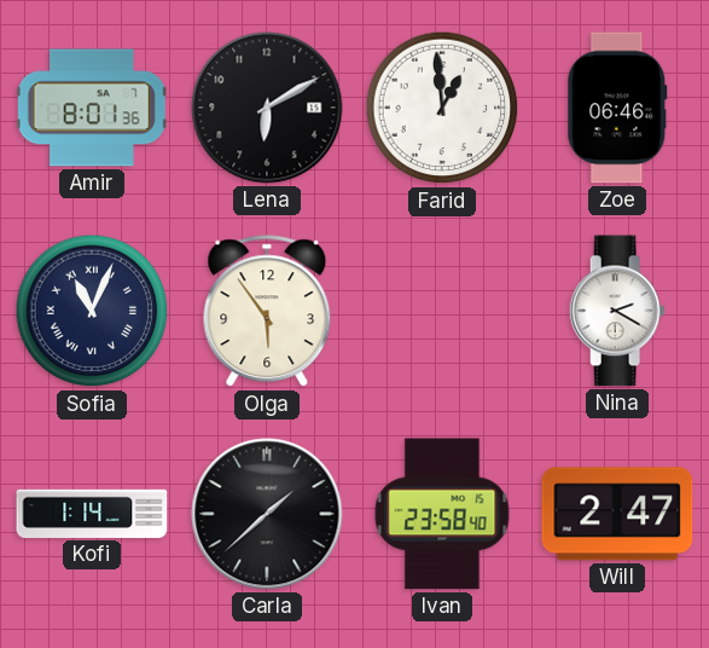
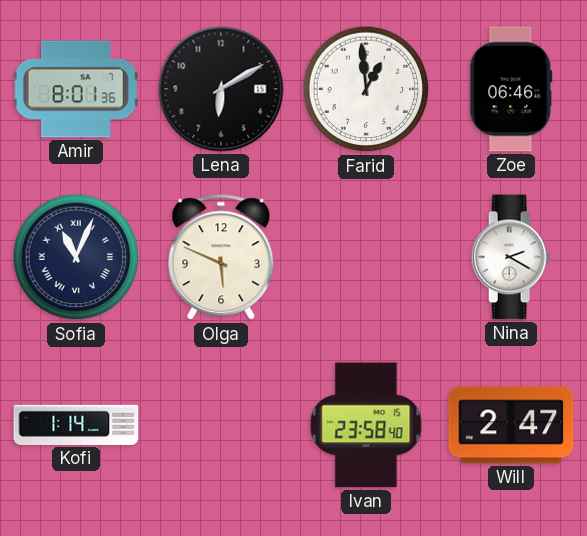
Olga: 5:54 -> 5:49
Carla: 1:38 -> none
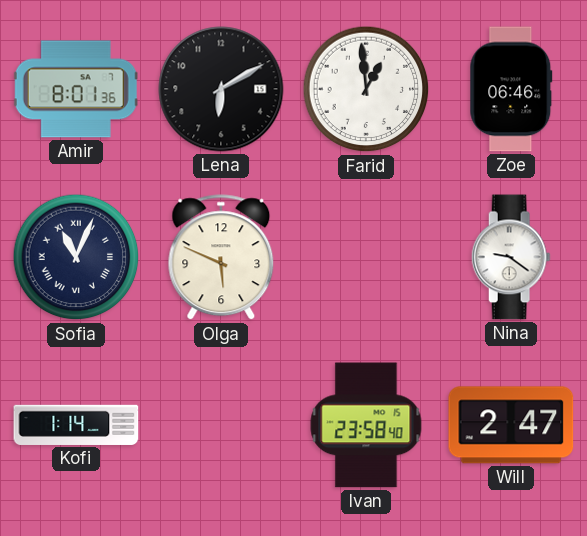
Nina: 2:20 -> 9:21
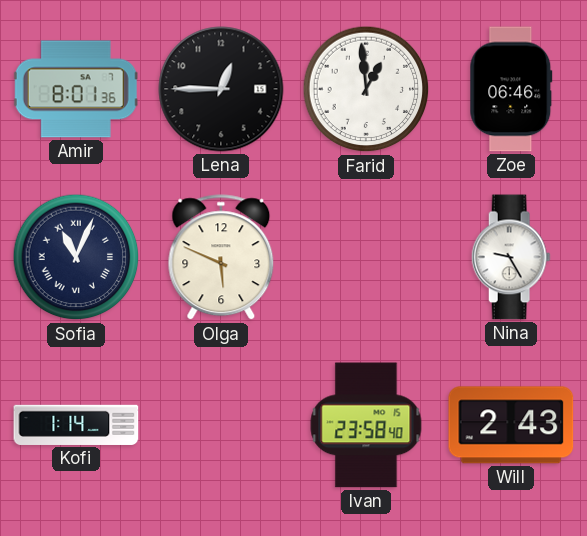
Lena: 6:10 -> 12:45
Nina: 9:21 -> 9:25
Will: 2:47 -> 2:43
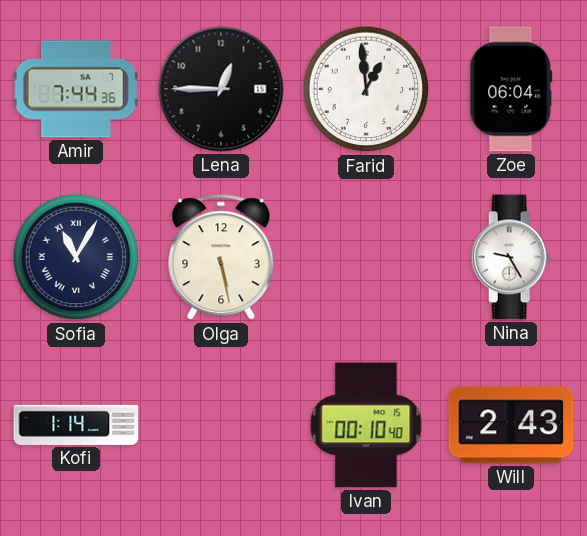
Amir: 8:01 -> 7:44
Zoe: 06:46 -> 06:04
Sofia: 11:04 -> 11:05
Olga: 5:49 -> 5:28
Ivan: 23:58 -> 00:10
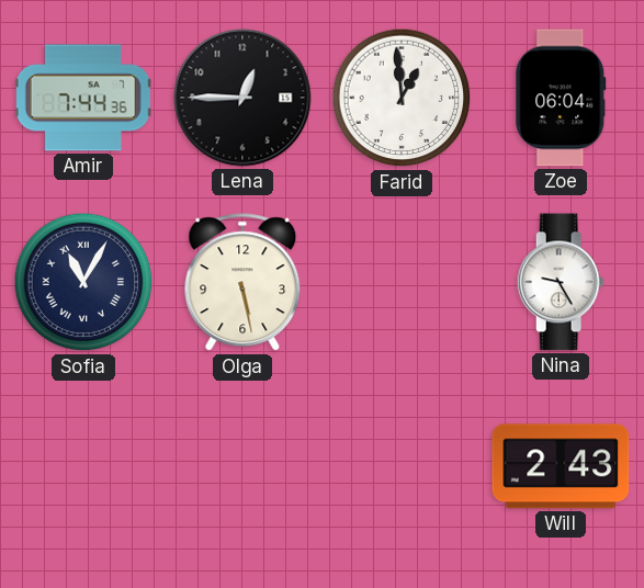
Kofi: 1:14 -> none
Ivan: 00:10 -> none
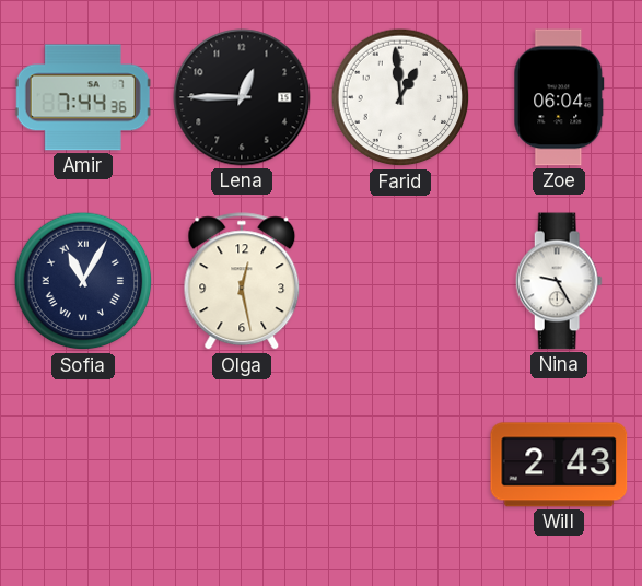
Olga: 5:28 -> 12:28
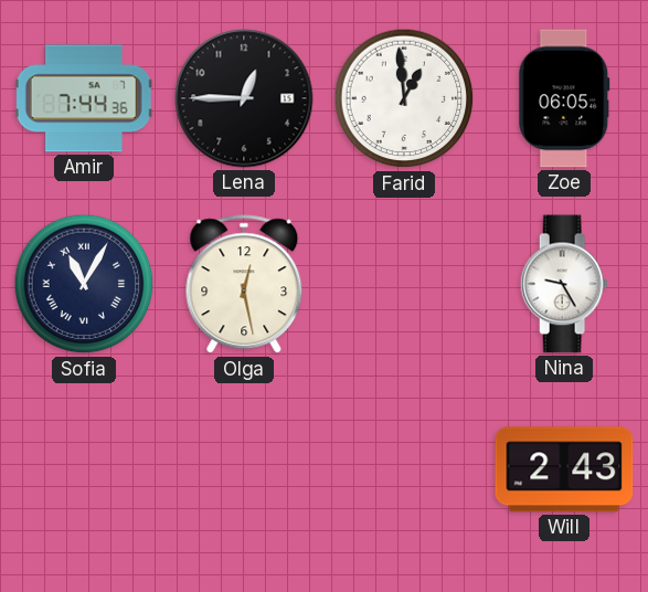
Zoe: 06:04 -> 06:05
